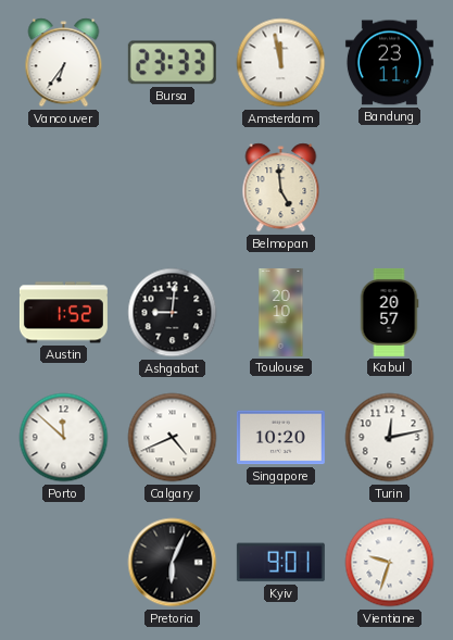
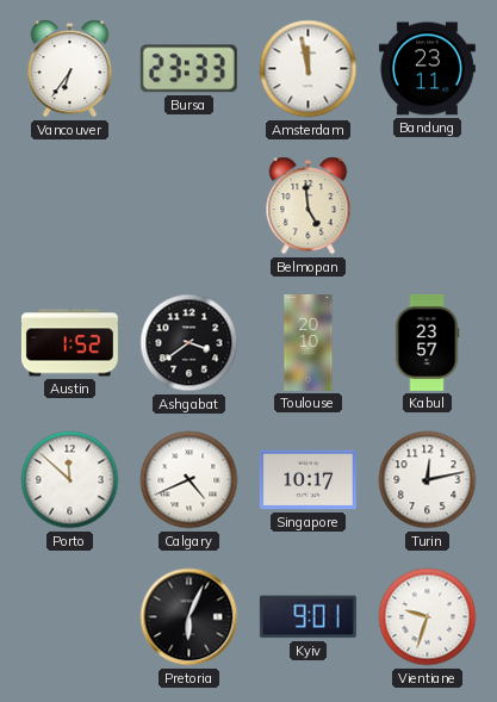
Ashgabat: 9:01 -> 3:39
Kabul: 20:57 -> 23:57
Singapore: 10:20 -> 10:17
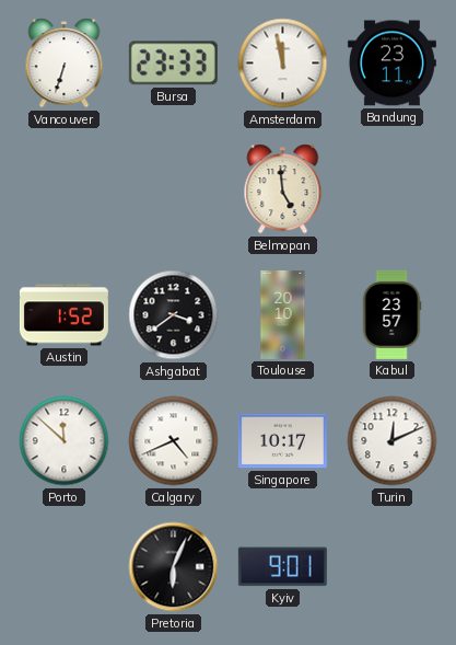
Vancouver: 6:36 -> 6:33
Turin: 12:13 -> 12:11
Vientiane: 9:33 -> none
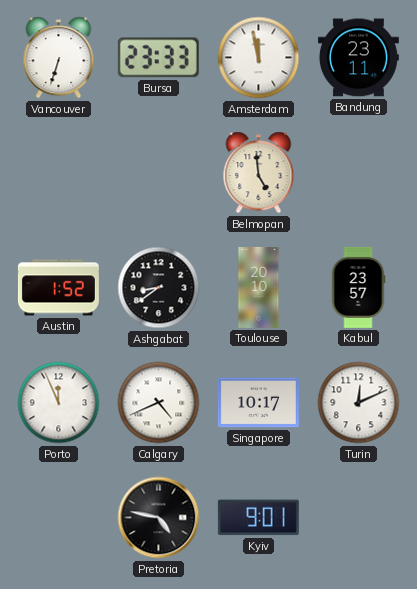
Ashgabat: 3:39 -> 8:39
Porto: 11:52 -> 11:56
Pretoria: 6:04 -> 4:47
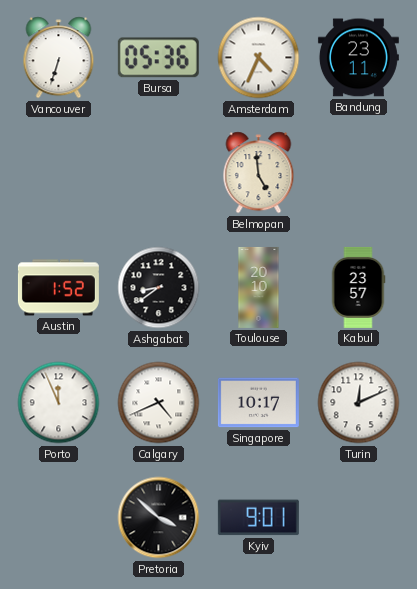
Bursa: 23:33 -> 05:36
Amsterdam: 11:58 -> 4:34
Pretoria: 4:47 -> 3:52
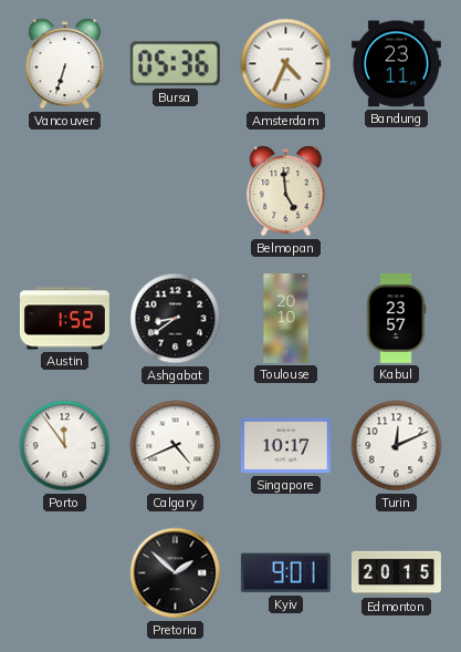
Porto: 11:56 -> 11:54
Pretoria: 3:52 -> 1:52
Edmonton: none -> 20:15
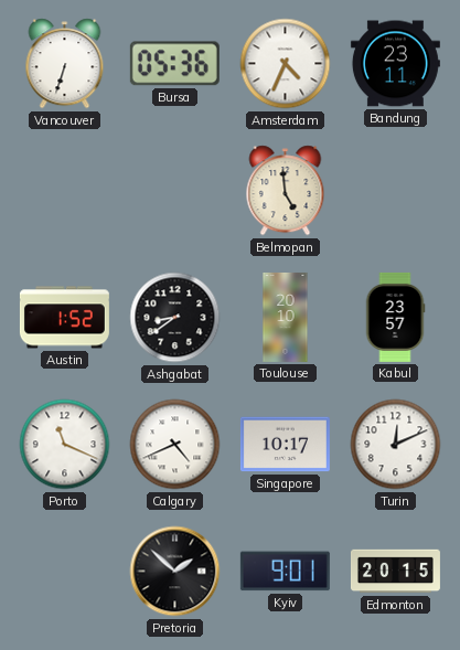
Porto: 11:54 -> 11:19
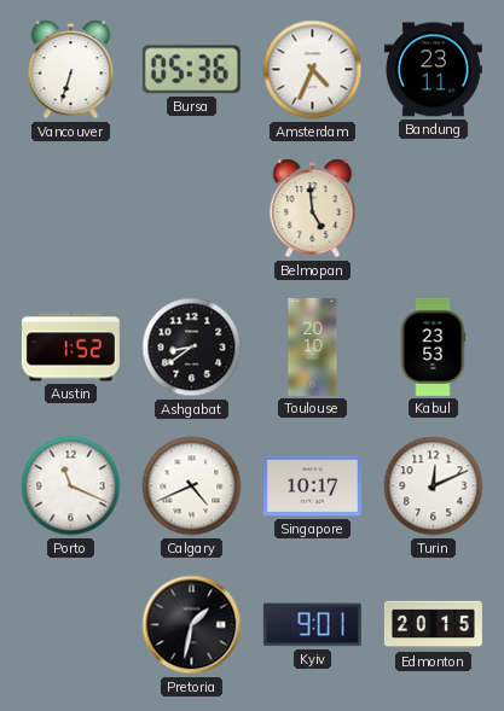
Kabul: 23:57 -> 23:53
Pretoria: 1:52 -> 1:32
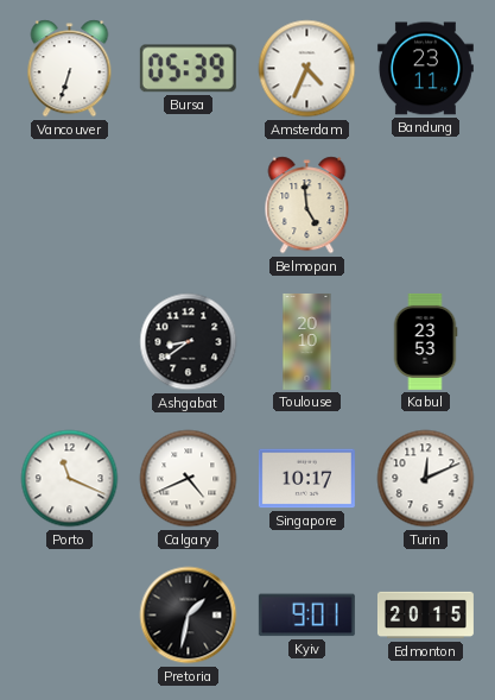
Bursa: 05:36 -> 05:39
Austin: 1:52 -> none
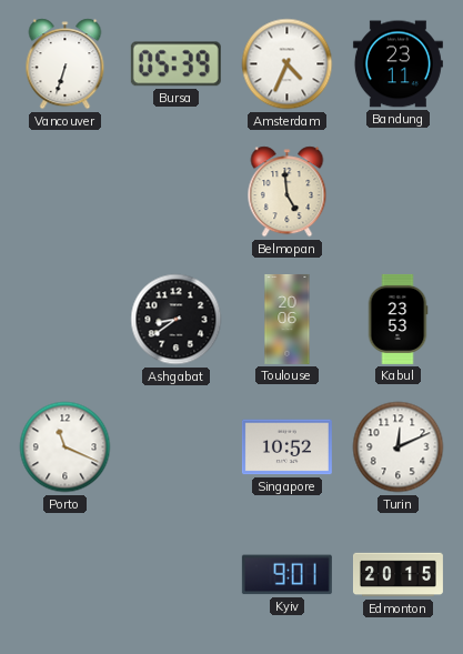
Toulouse: 20:10 -> 20:06
Calgary: 4:41 -> none
Singapore: 10:17 -> 10:52
Pretoria: 1:32 -> none
